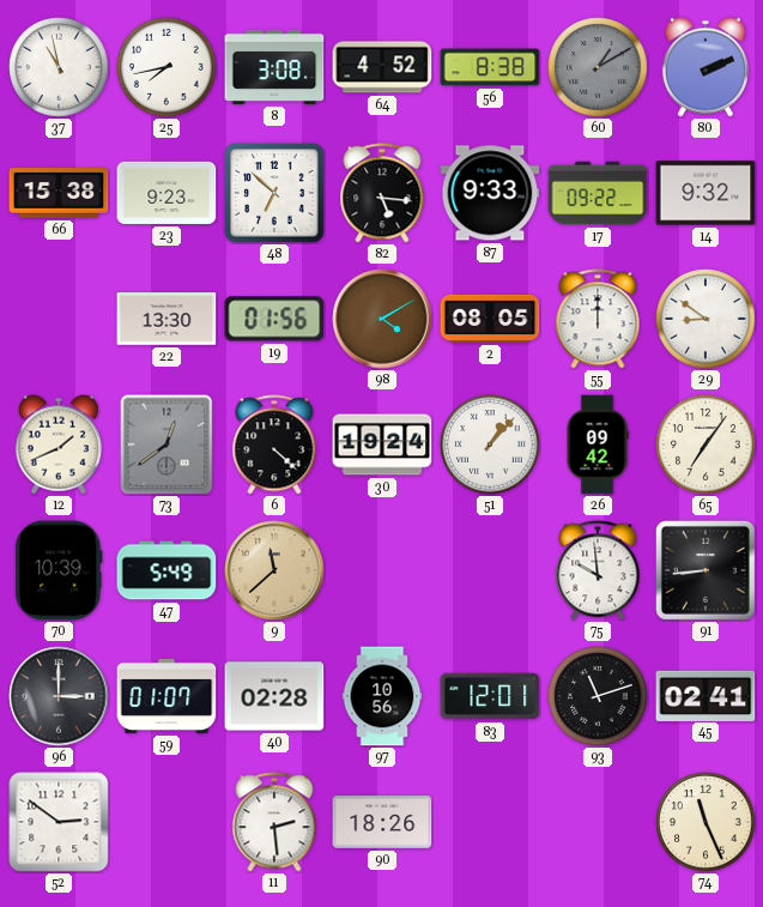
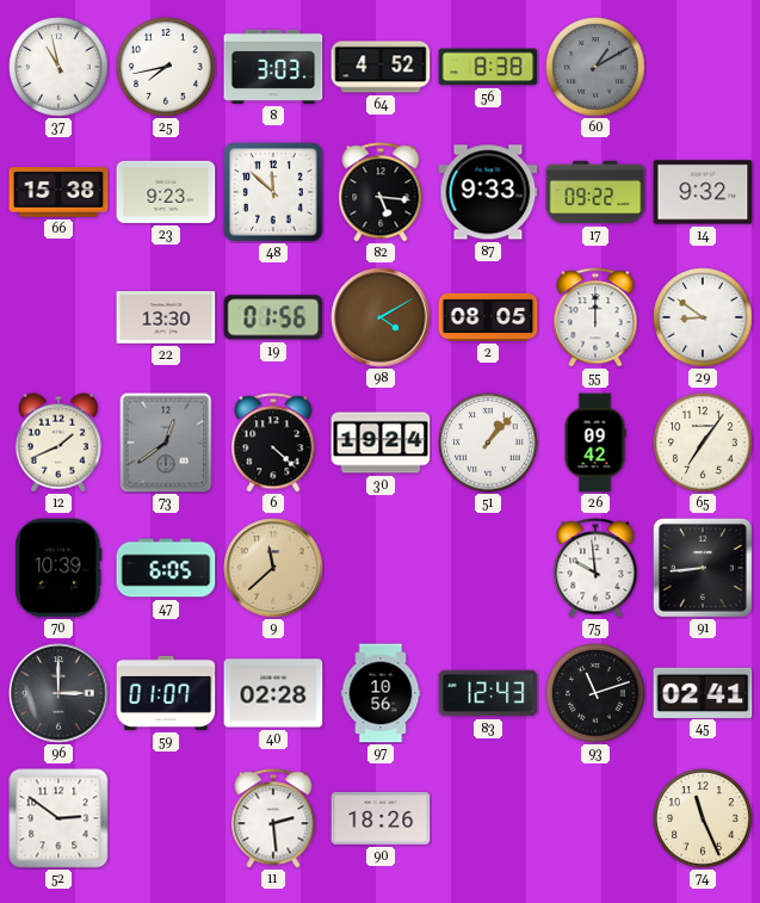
8: 3:08 -> 3:03
80: 2:11 -> none
48: 6:52 -> 11:52
47: 5:49 -> 6:05
83: 12:01 -> 12:43
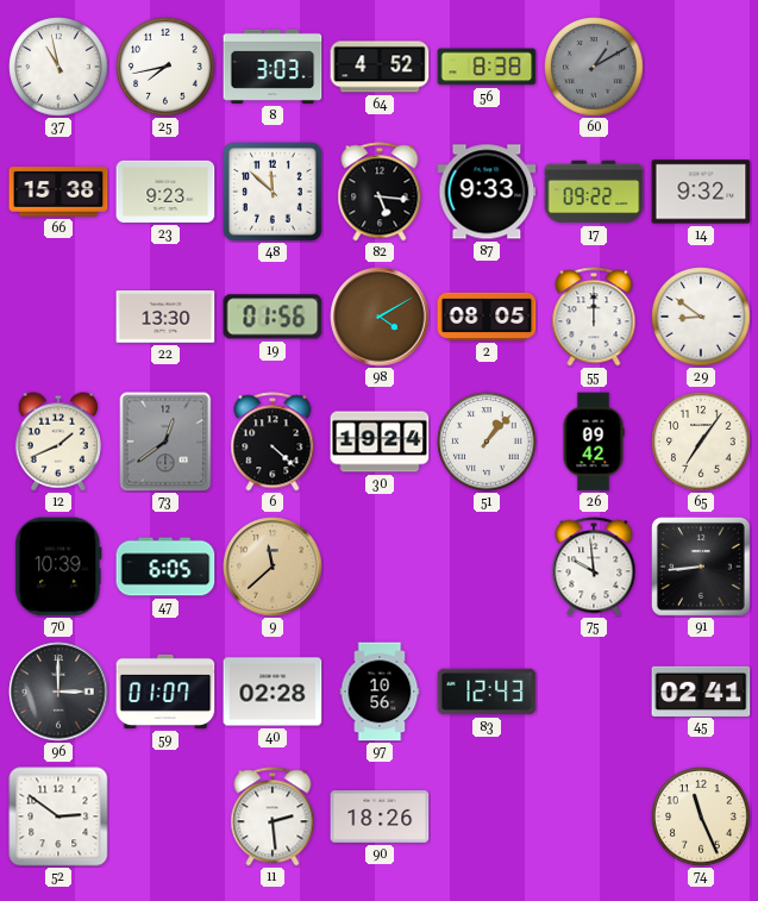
93: 11:12 -> none
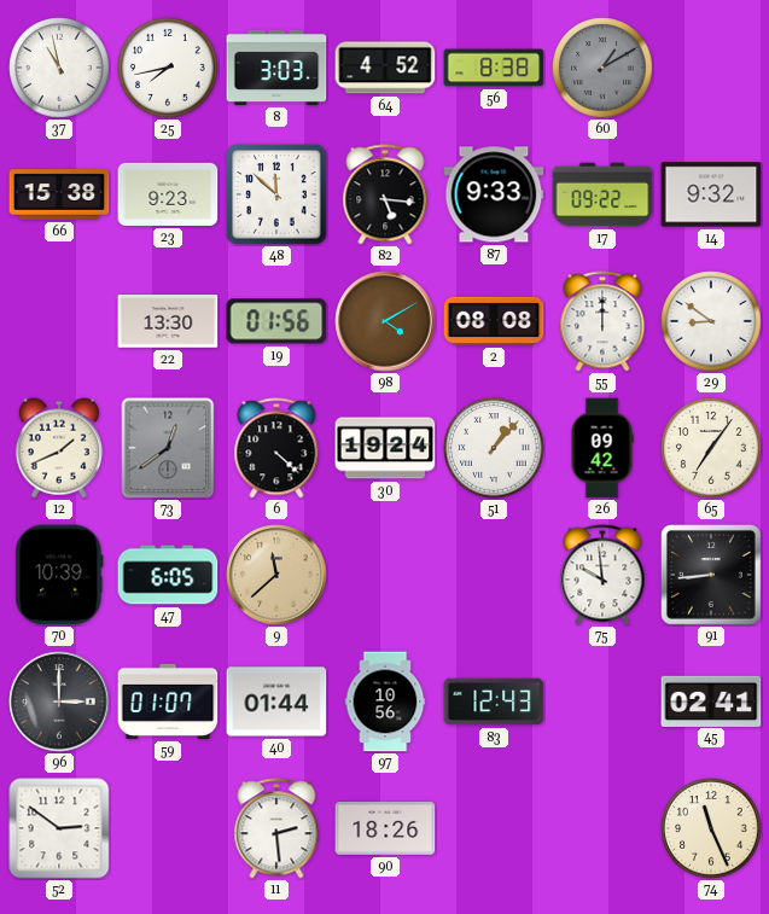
2: 08:05 -> 08:08
40: 02:28 -> 01:44
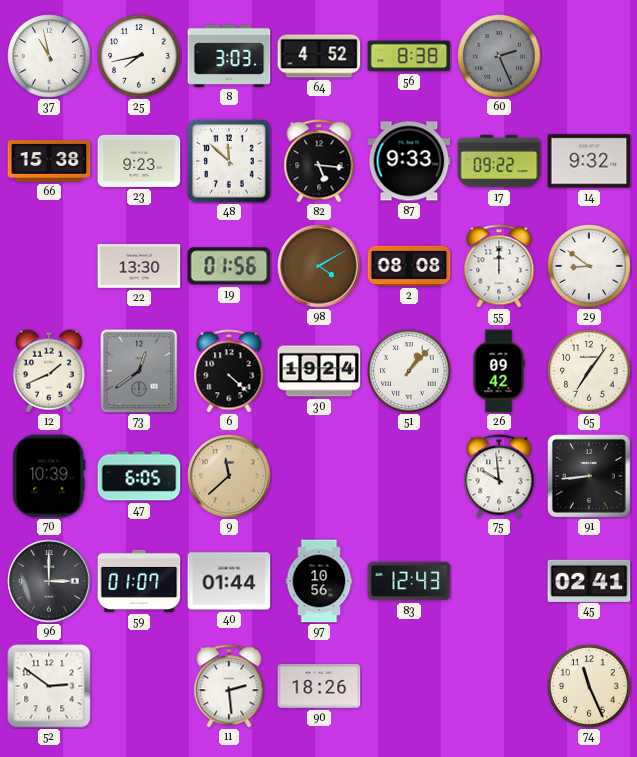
60: 1:10 -> 2:26
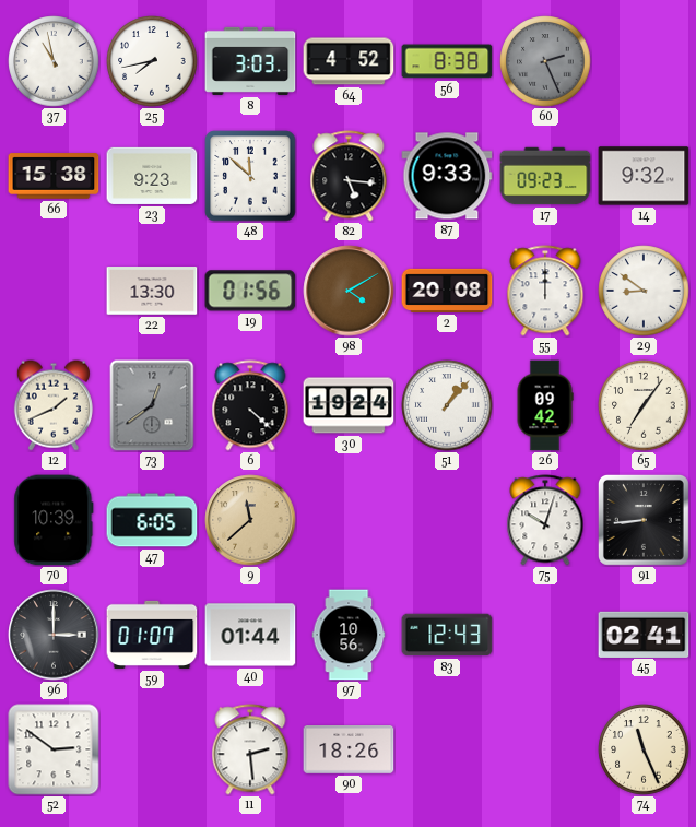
17: 09:22 -> 09:23
2: 08:08 -> 20:08
75: 9:59 -> 10:03
